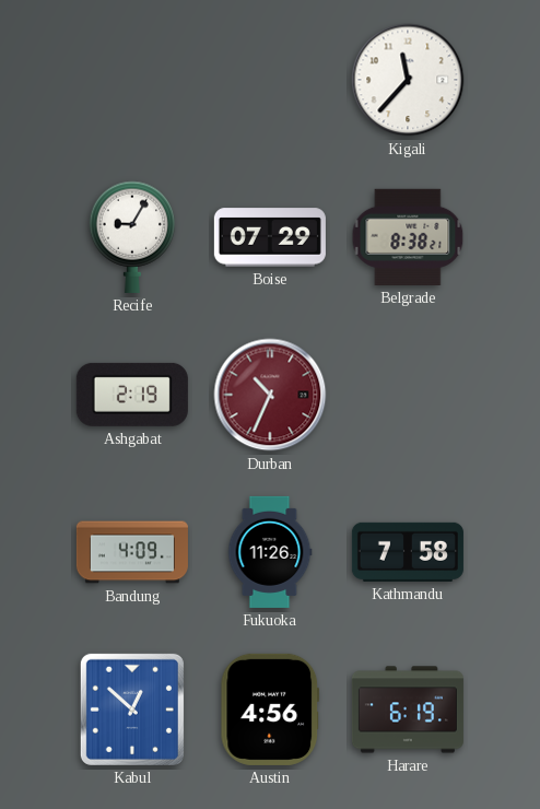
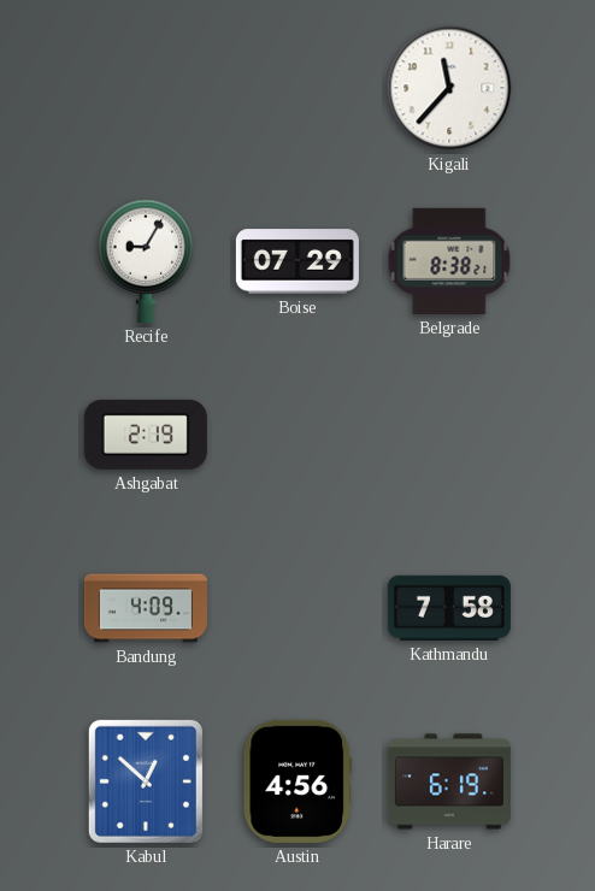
Durban: 10:34 -> none
Fukuoka: 11:26 -> none
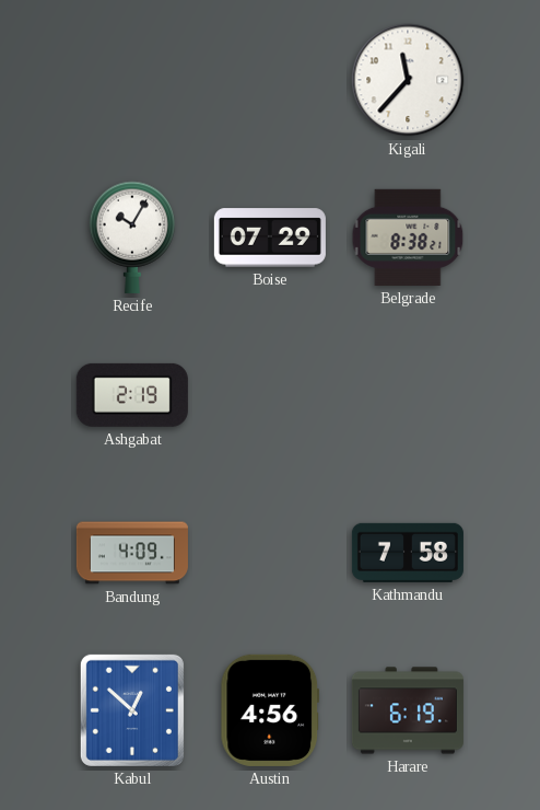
Recife: 9:05 -> 10:05
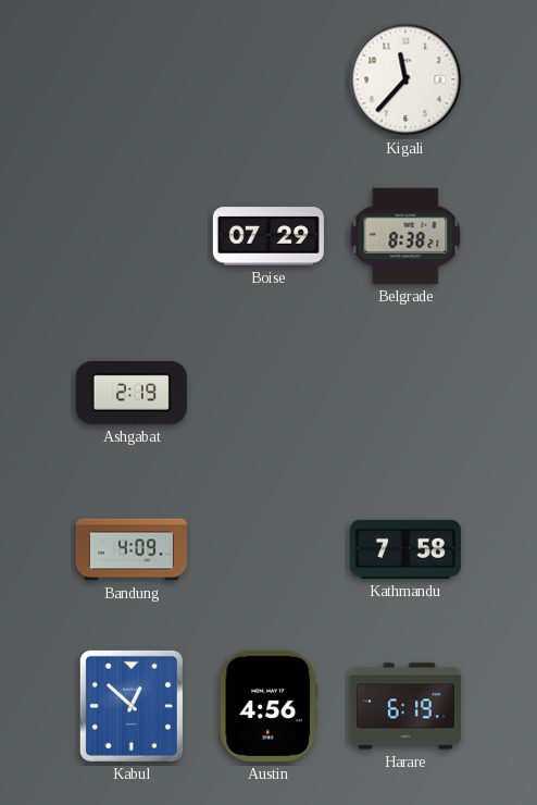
Recife: 10:05 -> none
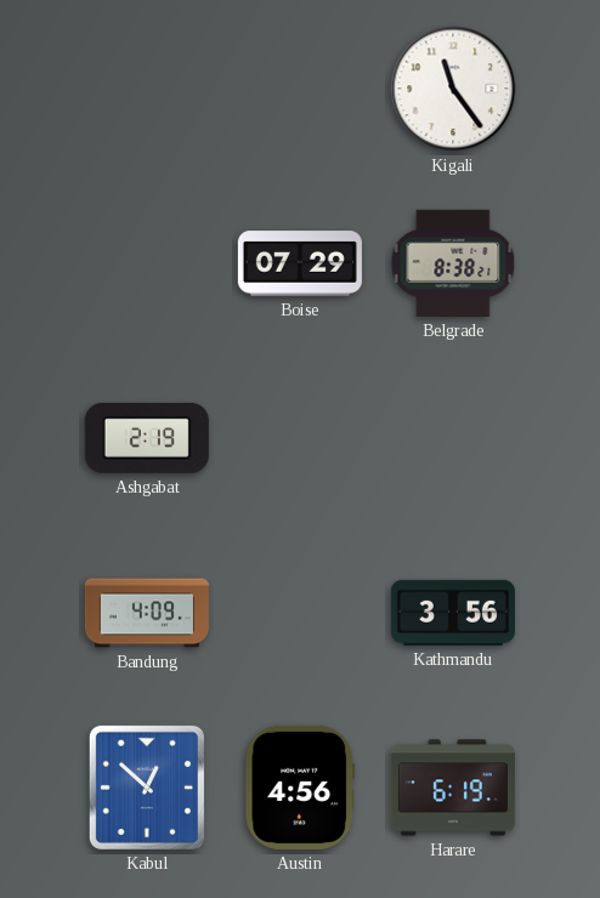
Kigali: 11:37 -> 11:24
Kathmandu: 7:58 -> 3:56
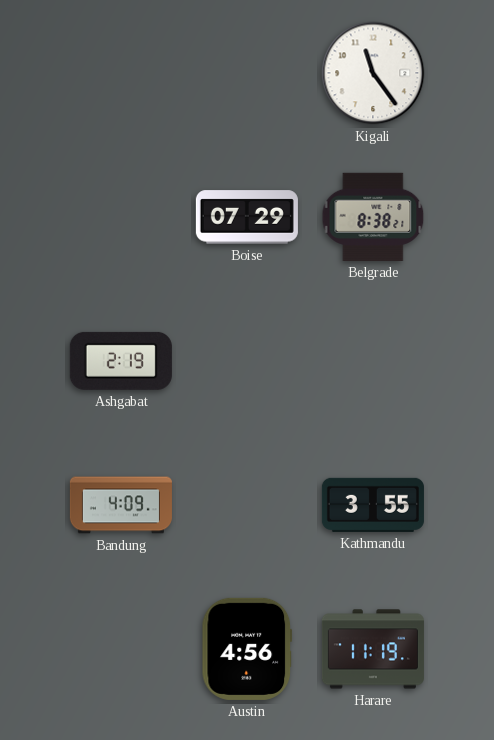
Kathmandu: 3:56 -> 3:55
Kabul: 12:52 -> none
Harare: 6:19 -> 11:19
